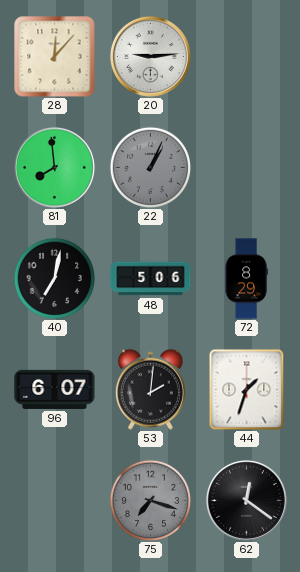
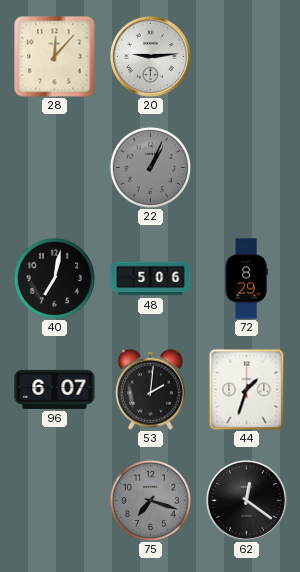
81: 7:59 -> none
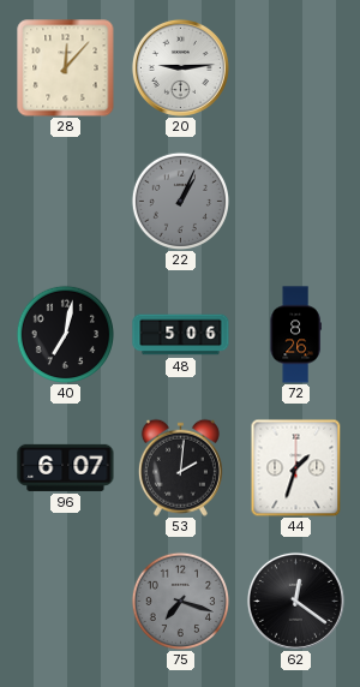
72: 8:29 -> 8:26
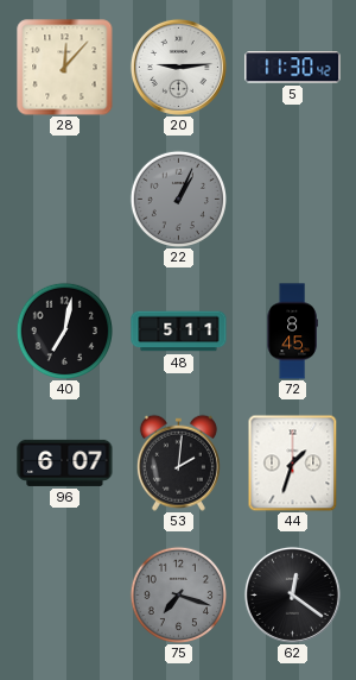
5: none -> 11:30
48: 5:06 -> 5:11
72: 8:26 -> 8:45
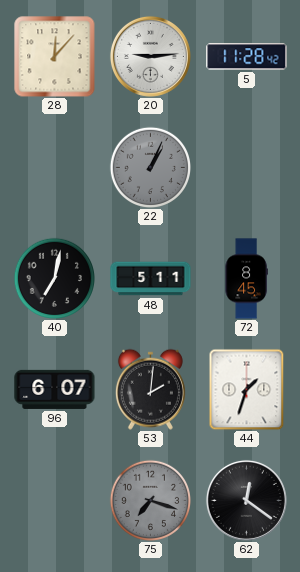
5: 11:30 -> 11:28
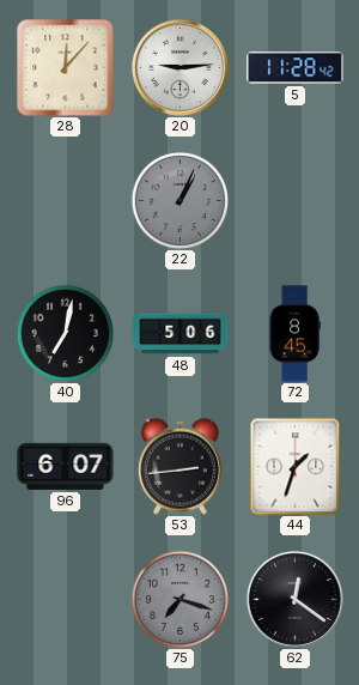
48: 5:11 -> 5:06
53: 2:01 -> 2:44
